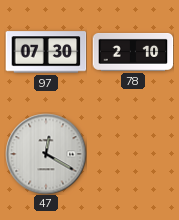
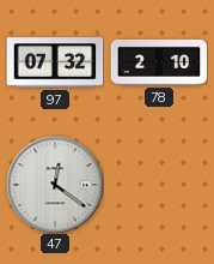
97: 07:30 -> 07:32
47: 12:20 -> 12:21
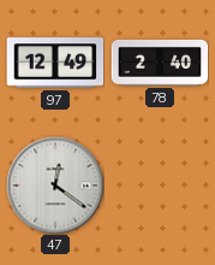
97: 07:32 -> 12:49
78: 2:10 -> 2:40
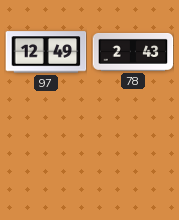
78: 2:40 -> 2:43
47: 12:21 -> none
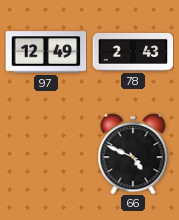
66: none -> 4:49
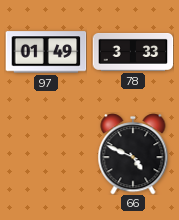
97: 12:49 -> 01:49
78: 2:43 -> 3:33
